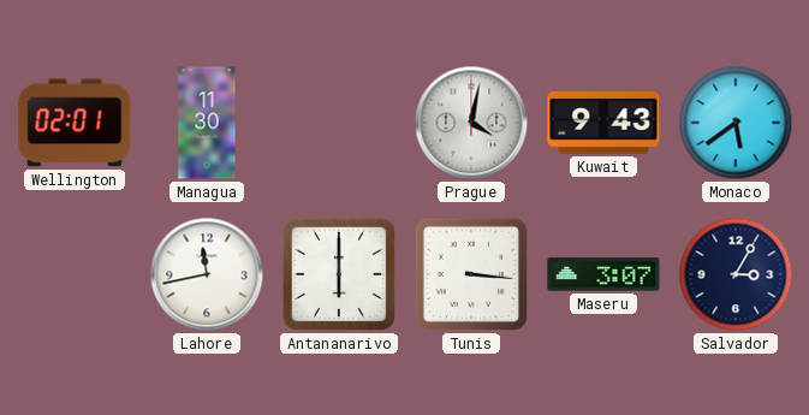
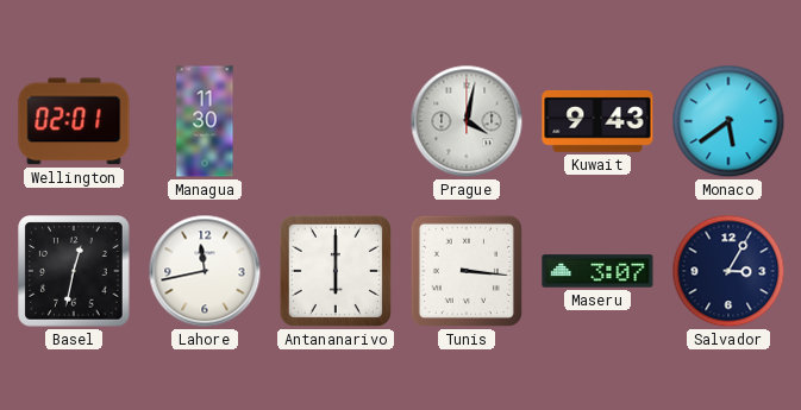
Basel: none -> 12:32
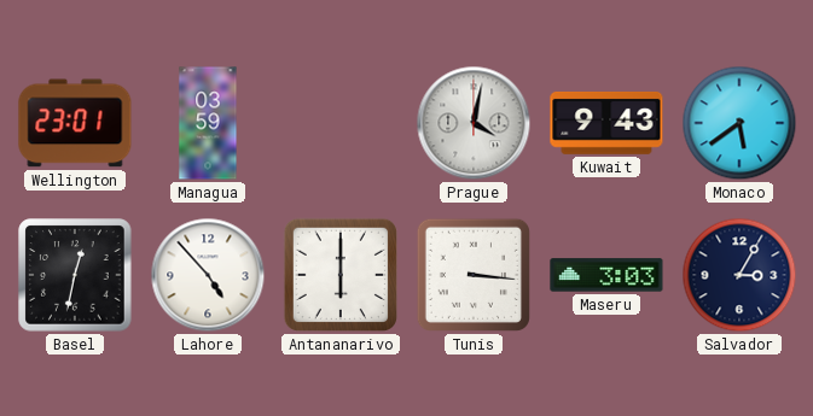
Wellington: 02:01 -> 23:01
Managua: 11:30 -> 03:59
Lahore: 11:43 -> 4:53
Maseru: 3:07 -> 3:03
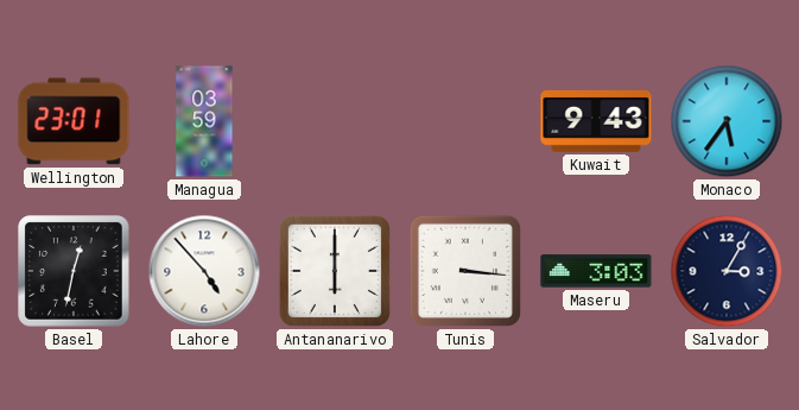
Prague: 4:02 -> none
Monaco: 5:39 -> 5:36
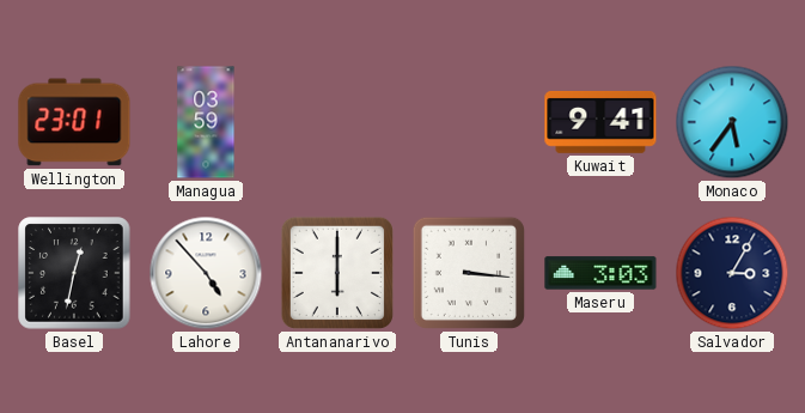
Kuwait: 9:43 -> 9:41
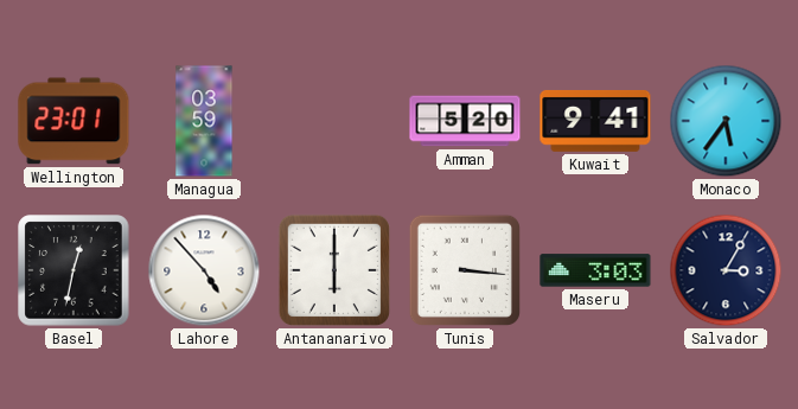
Amman: none -> 5:20
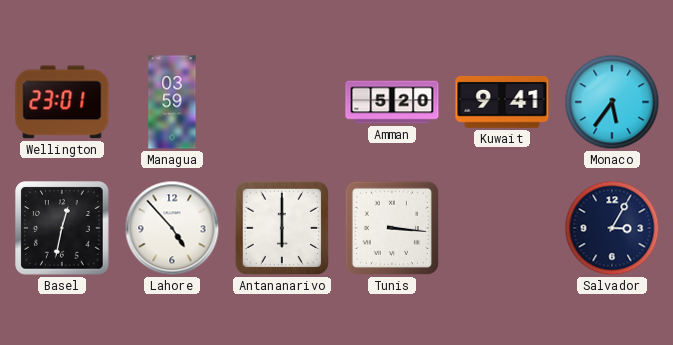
Maseru: 3:03 -> none
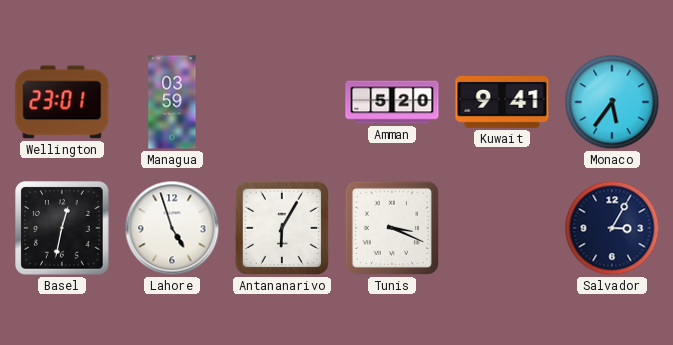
Lahore: 4:53 -> 4:57
Antananarivo: 6:00 -> 6:05
Tunis: 3:16 -> 3:19
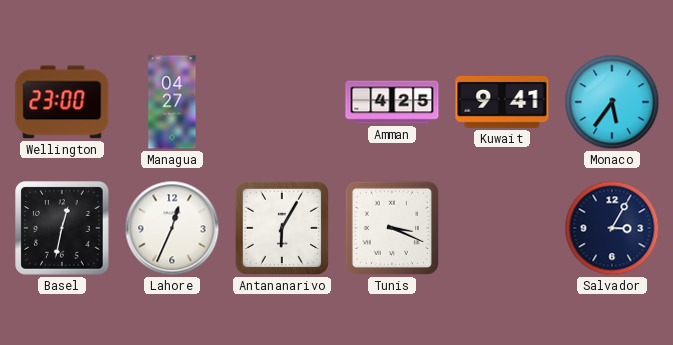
Wellington: 23:01 -> 23:00
Managua: 03:59 -> 04:27
Amman: 5:20 -> 4:25
Lahore: 4:57 -> 12:34
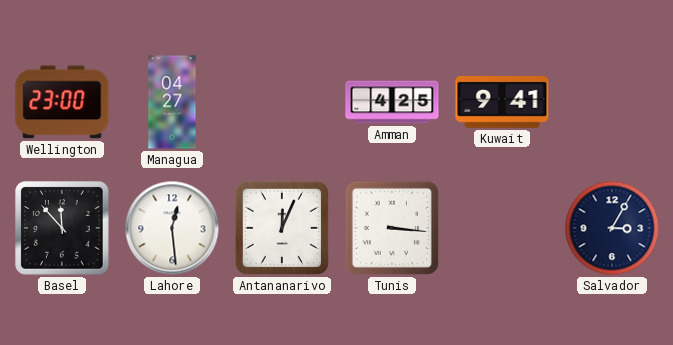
Monaco: 5:36 -> none
Basel: 12:32 -> 11:53
Lahore: 12:34 -> 12:29
Antananarivo: 6:05 -> 12:04
Tunis: 3:19 -> 3:16
